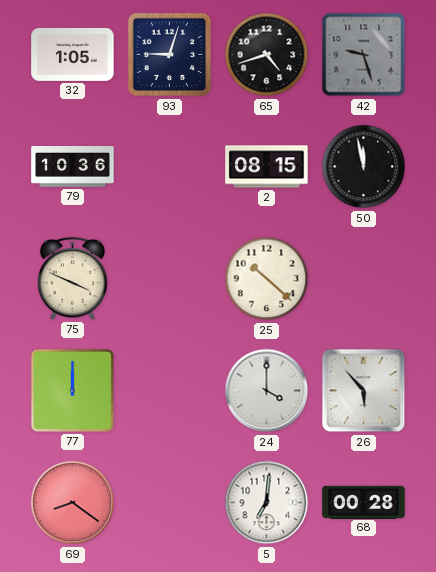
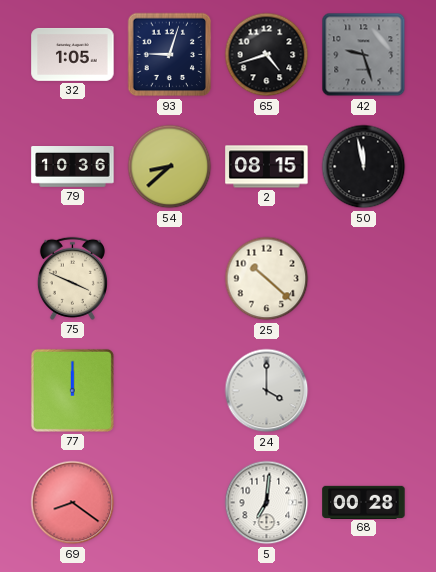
54: none -> 8:38
26: 5:53 -> none
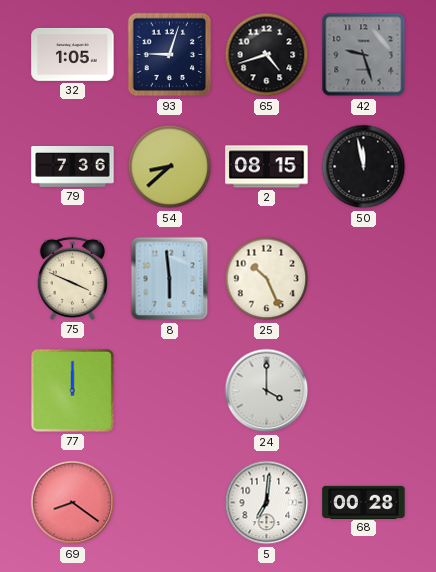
79: 10:36 -> 7:36
8: none -> 5:59
25: 10:22 -> 10:26
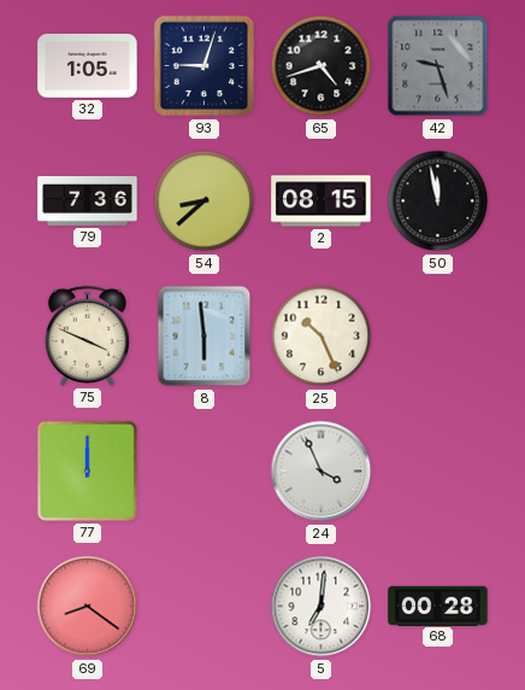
24: 4:00 -> 3:56
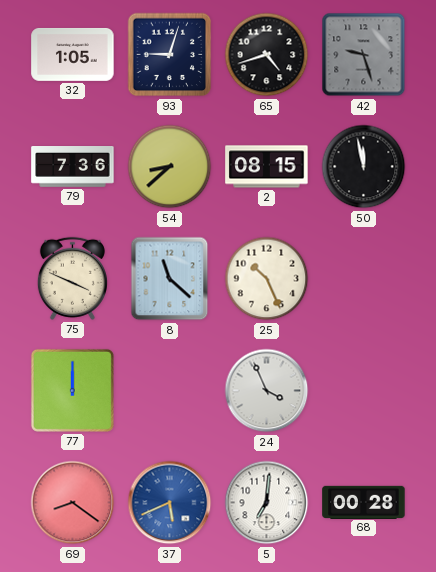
8: 5:59 -> 11:22
37: none -> 5:41
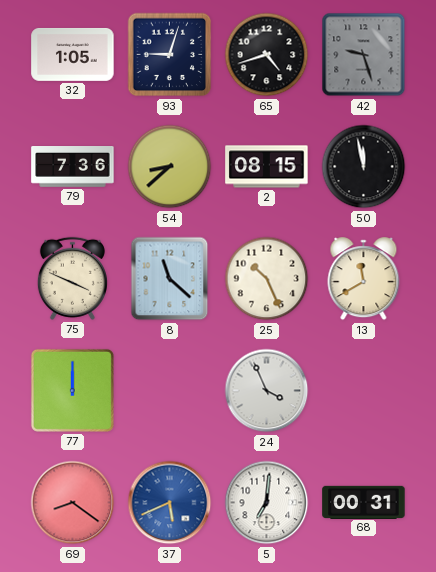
13: none -> 11:40
68: 00:28 -> 00:31
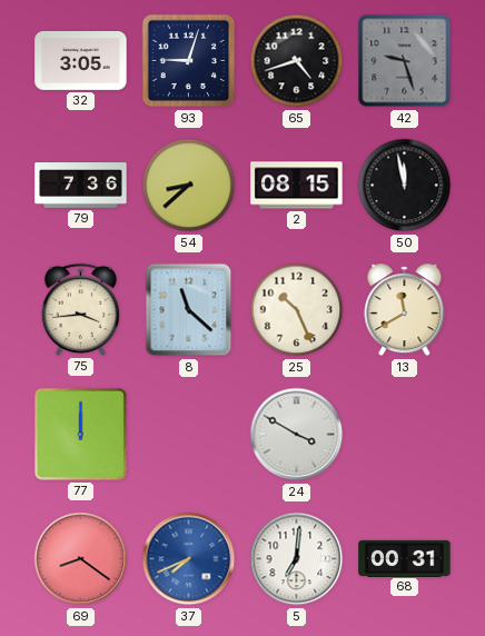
32: 1:05 -> 3:05
75: 3:49 -> 3:44
24: 3:56 -> 3:50
37: 5:41 -> 7:41
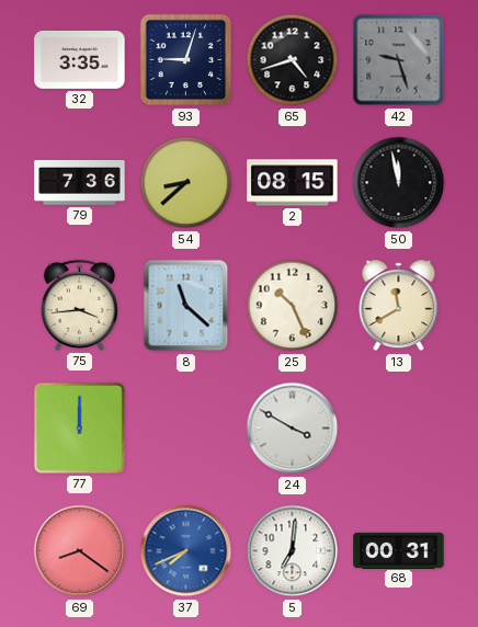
32: 3:05 -> 3:35
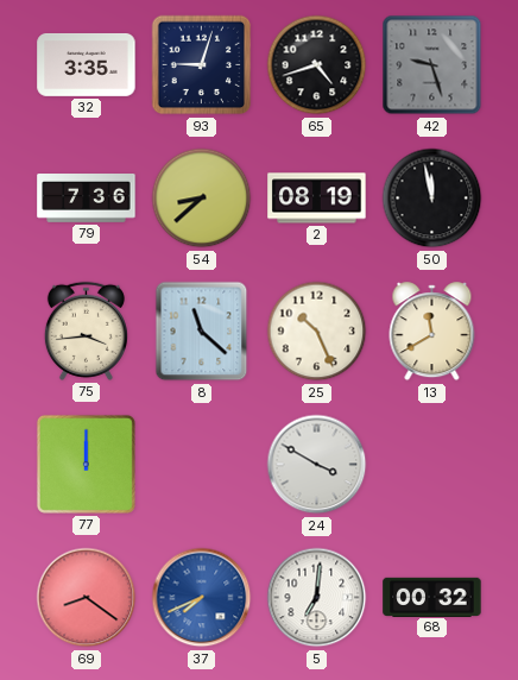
2: 08:15 -> 08:19
68: 00:31 -> 00:32
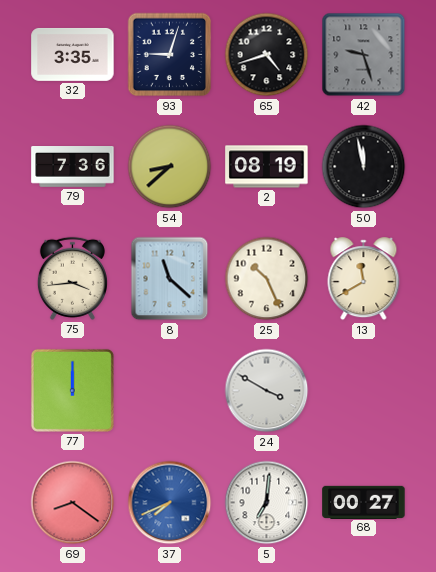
68: 00:32 -> 00:27
